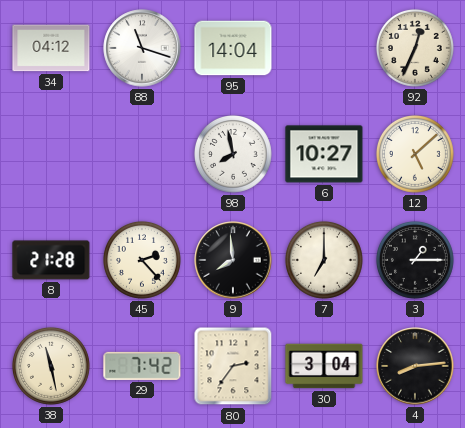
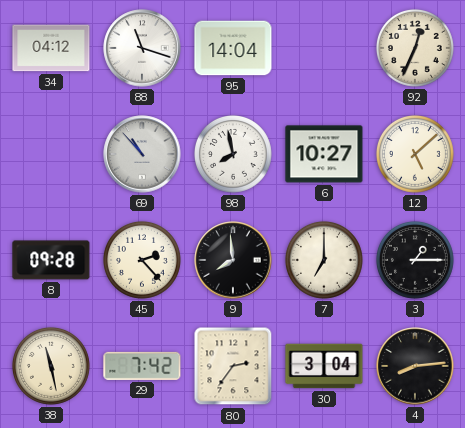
69: none -> 10:53
8: 21:28 -> 09:28
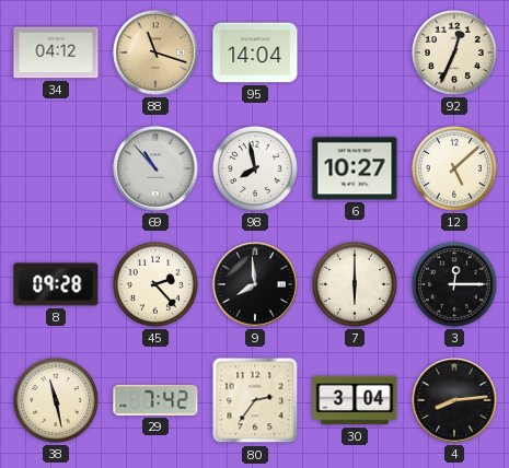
88 dial: white -> champagne
7: 7:00 -> 6:00
3: 1:15 -> 12:15
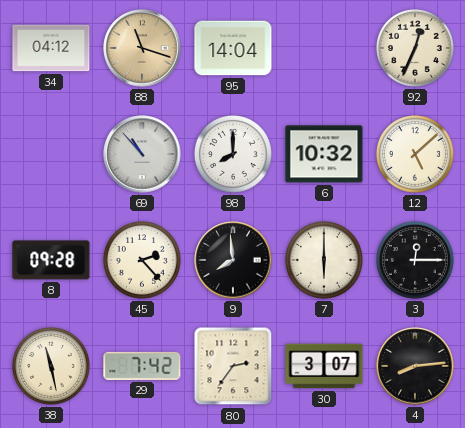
98: 7:58 -> 8:00
6: 10:27 -> 10:32
30: 3:04 -> 3:07
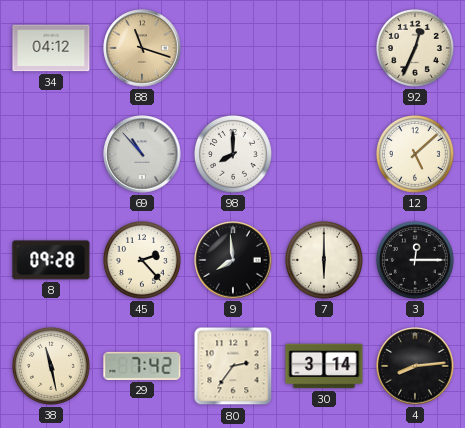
95: 14:04 -> none
6: 10:32 -> none
30: 3:07 -> 3:14
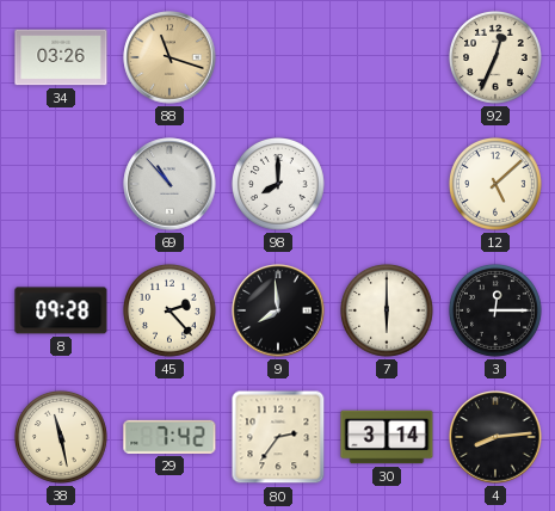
34: 04:12 -> 03:26
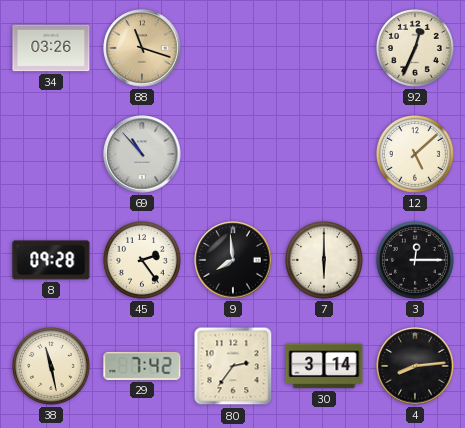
98: 8:00 -> none
45: 2:23 -> 2:24
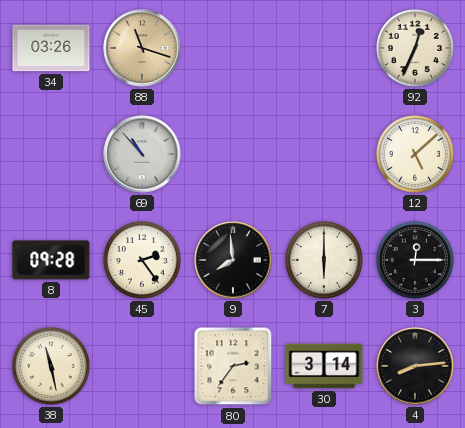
29: 7:42 -> none
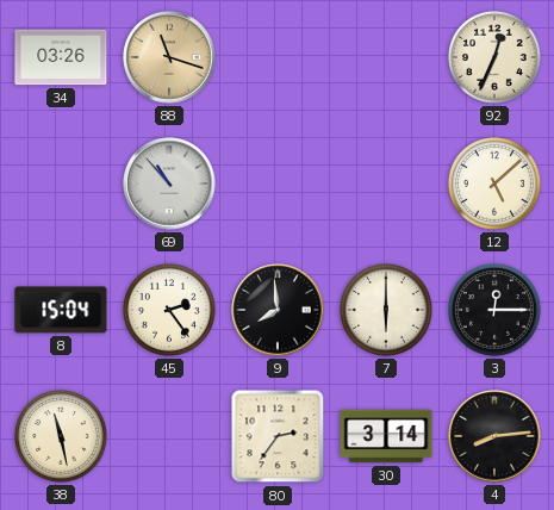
8: 09:28 -> 15:04
